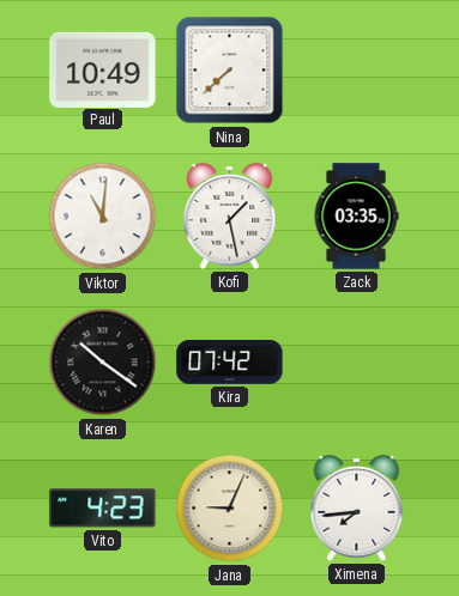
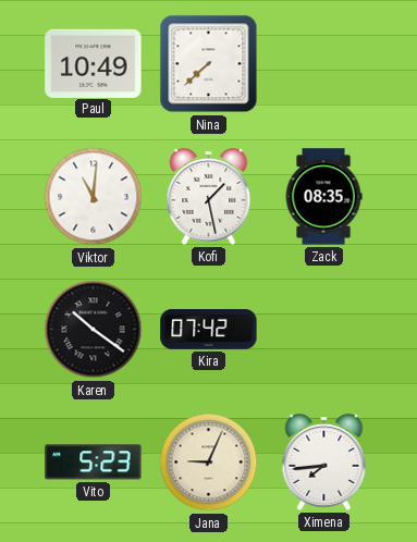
Zack: 03:35 -> 08:35
Vito: 4:23 -> 5:23
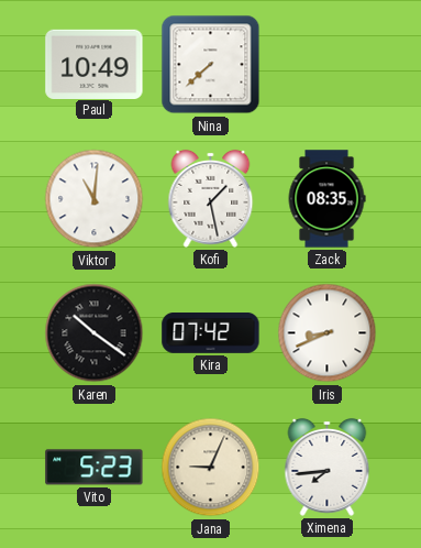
Iris: none -> 8:41
